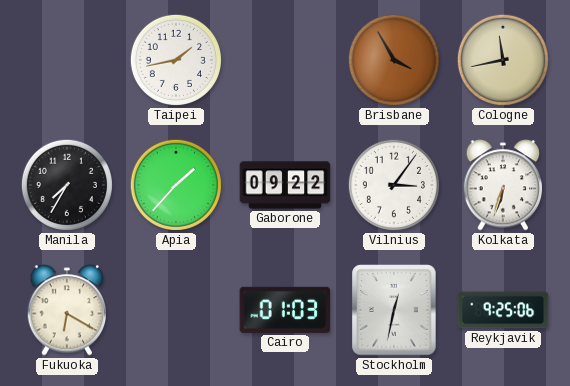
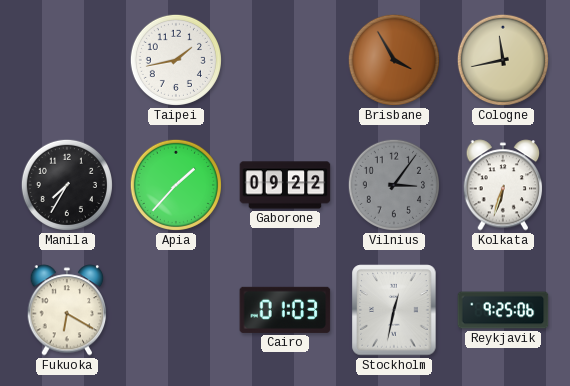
Vilnius dial: white -> grey
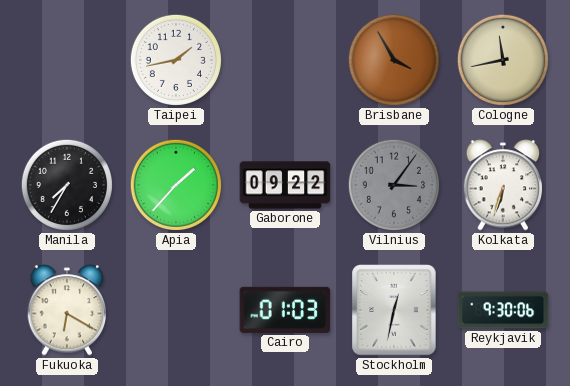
Reykjavik: 9:25 -> 9:30
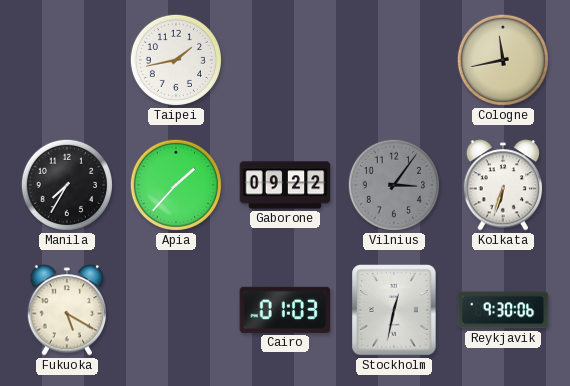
Brisbane: 3:55 -> none
Fukuoka: 6:20 -> 5:20
